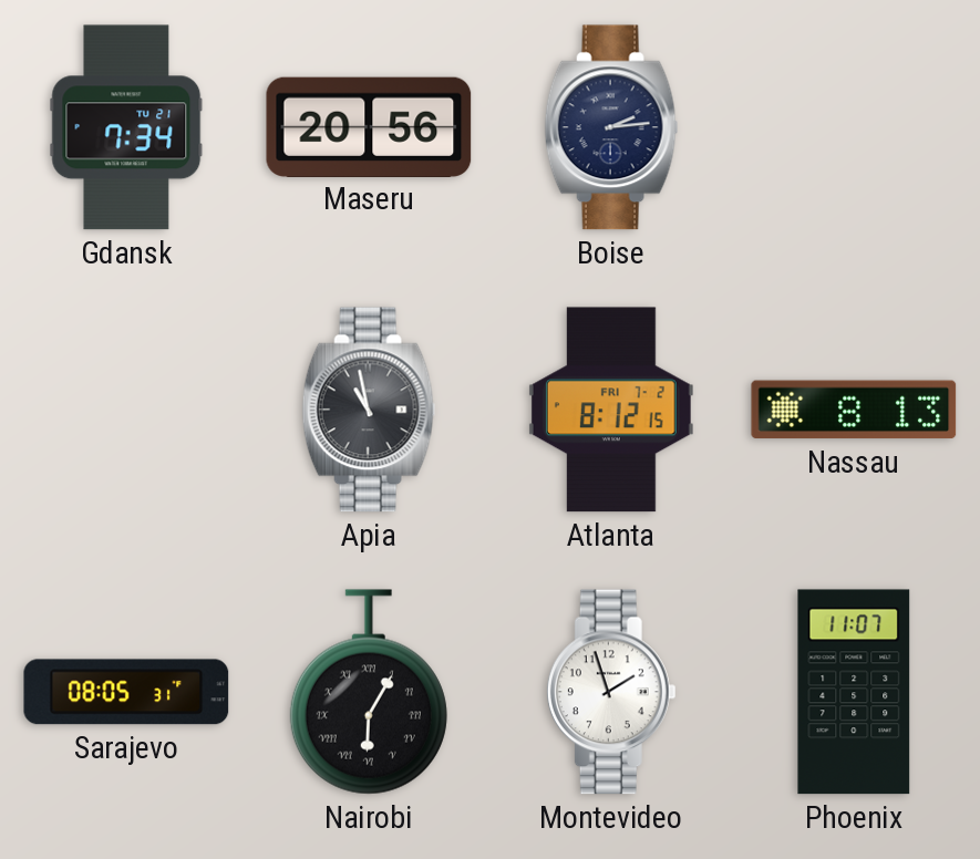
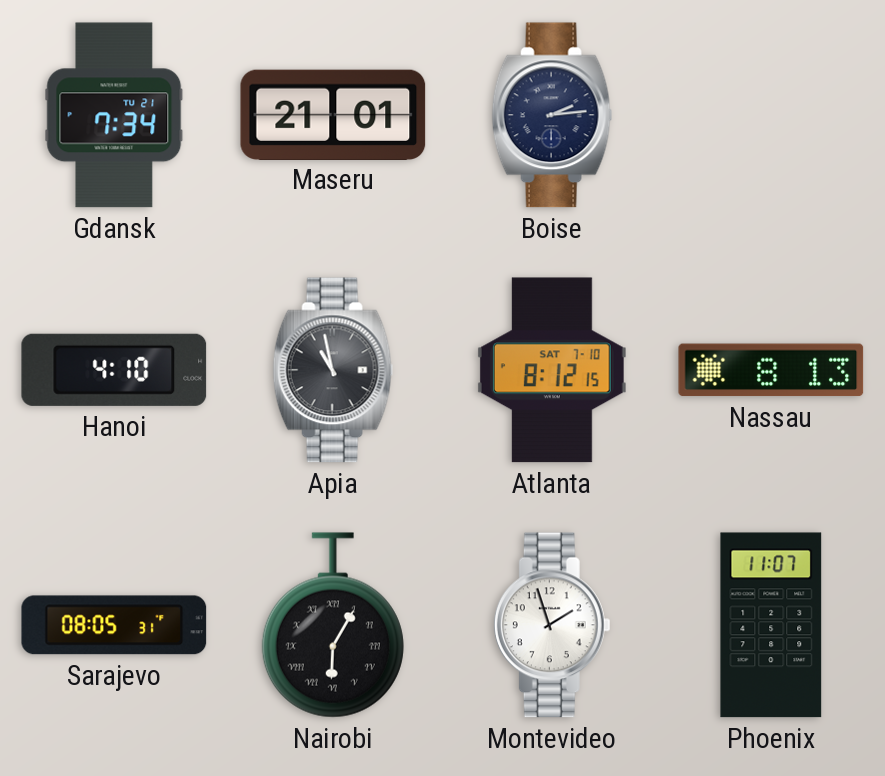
Maseru: 20:56 -> 21:01
Hanoi: none -> 4:10
Atlanta date: FRI 7-2 -> SAT 7-10
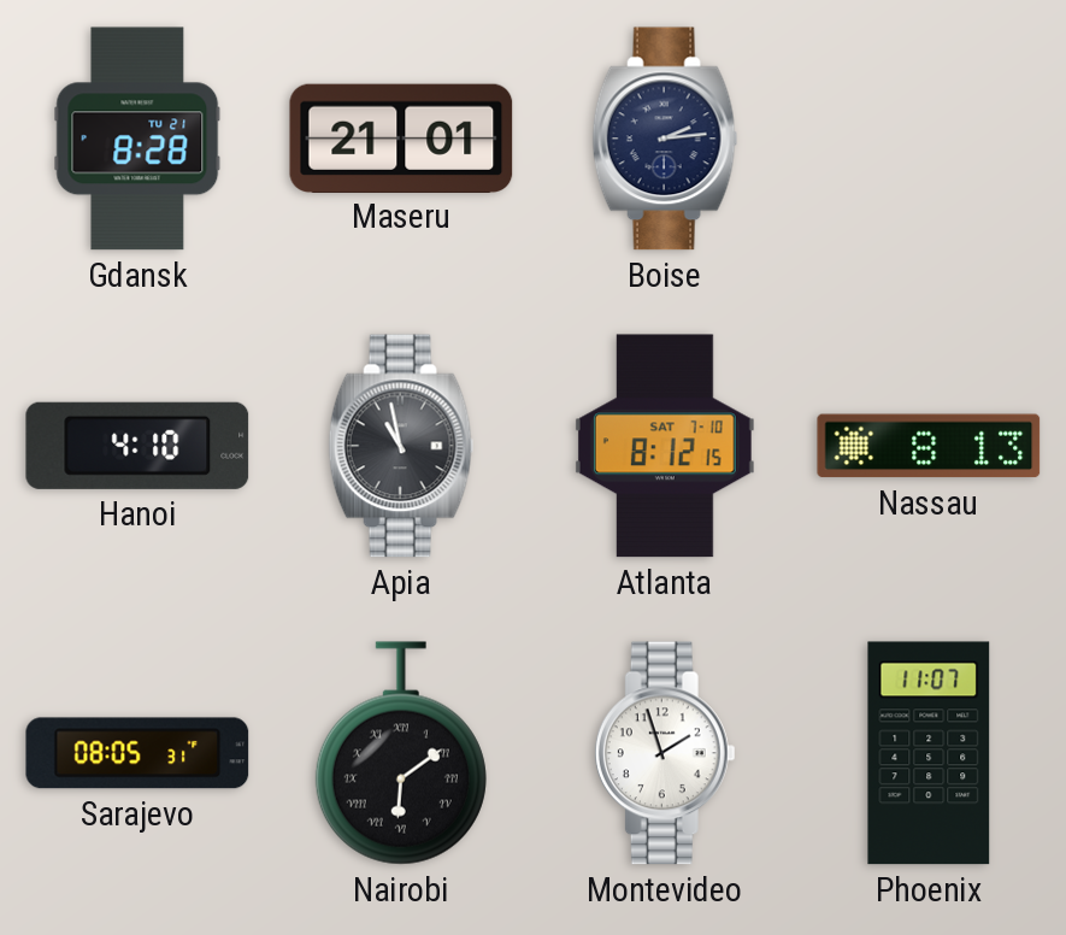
Gdansk: 7:34 -> 8:28
Nairobi: 6:05 -> 6:09
